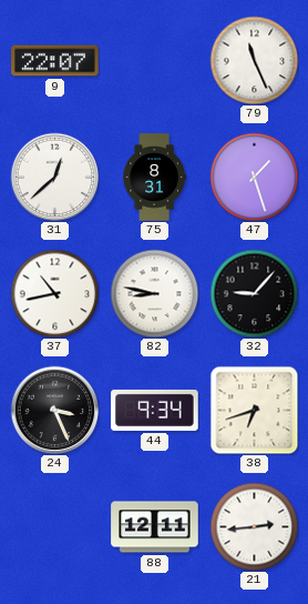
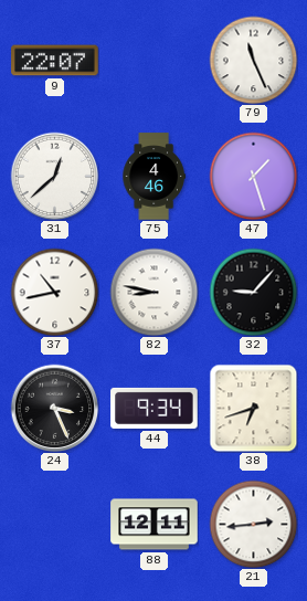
75: 8:31 -> 4:46
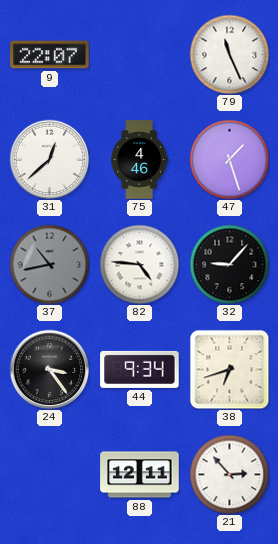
37 dial: white -> grey
82: 8:47 -> 4:46
24: 3:26 -> 3:24
21: 2:44 -> 2:53
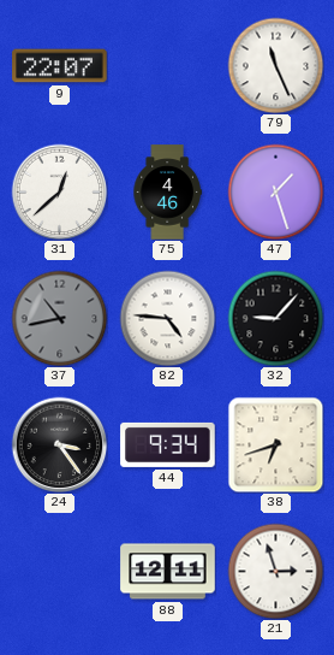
21: 2:53 -> 2:57
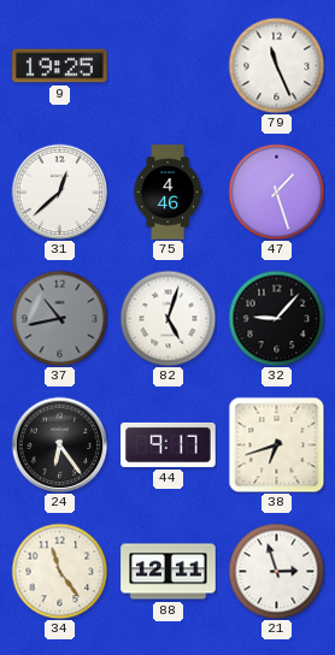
9: 22:07 -> 19:25
82: 4:46 -> 5:03
24: 3:24 -> 6:24
44: 9:34 -> 9:17
34: none -> 11:24
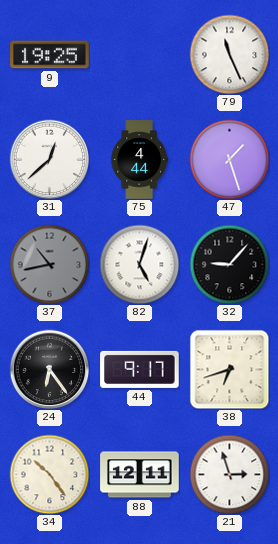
75: 4:46 -> 4:44
34: 11:24 -> 10:24
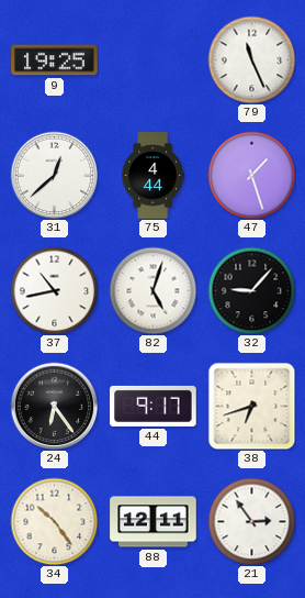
37 dial: grey -> white
21: 2:57 -> 2:54
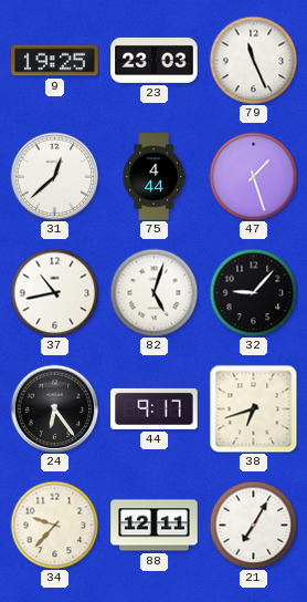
23: none -> 23:03
34: 10:24 -> 9:37
21: 2:54 -> 7:05
